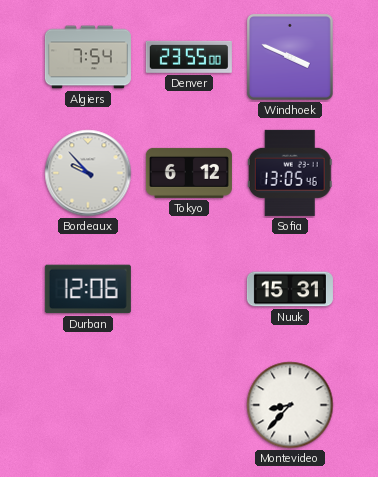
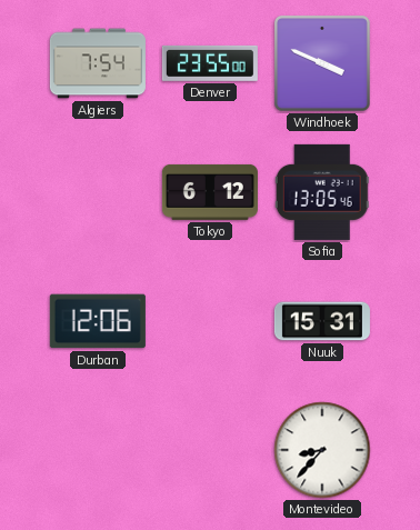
Bordeaux: 9:53 -> none
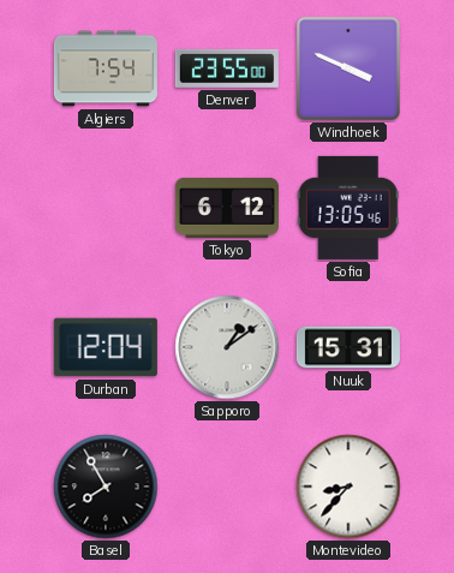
Durban: 12:06 -> 12:04
Sapporo: none -> 1:09
Basel: none -> 7:55
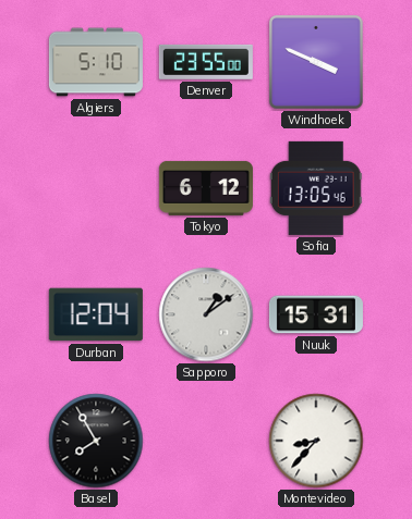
Algiers: 7:54 -> 5:10
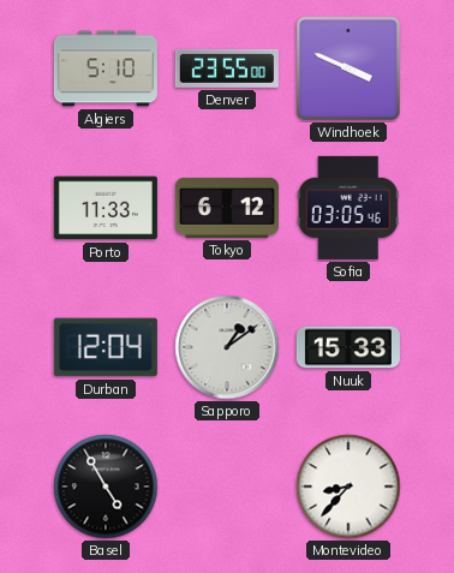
Porto: none -> 11:33
Sofia: 13:05 -> 03:05
Nuuk: 15:31 -> 15:33
Basel: 7:55 -> 4:55
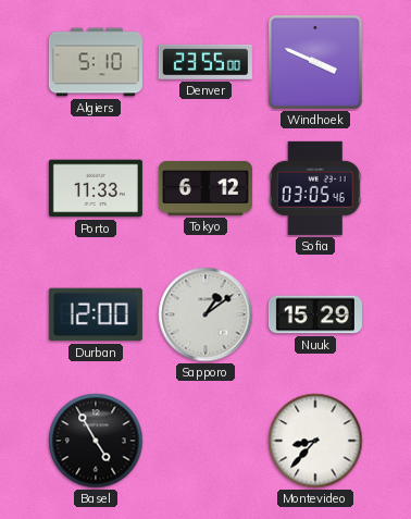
Durban: 12:04 -> 12:00
Nuuk: 15:33 -> 15:29
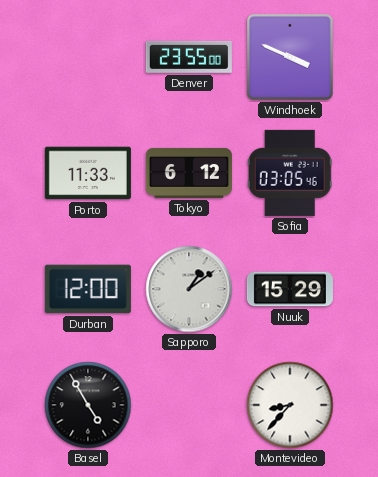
Algiers: 5:10 -> none
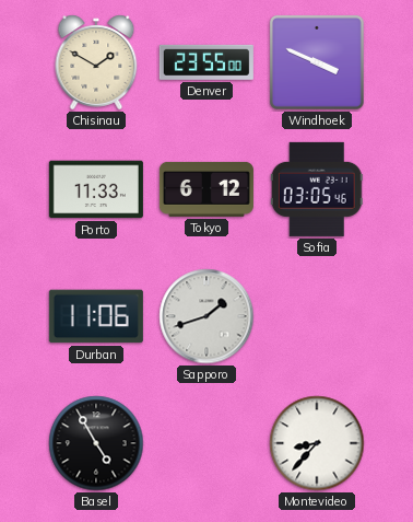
Chisinau: none -> 1:50
Durban: 12:00 -> 11:06
Sapporo: 1:09 -> 1:42
Nuuk: 15:29 -> none
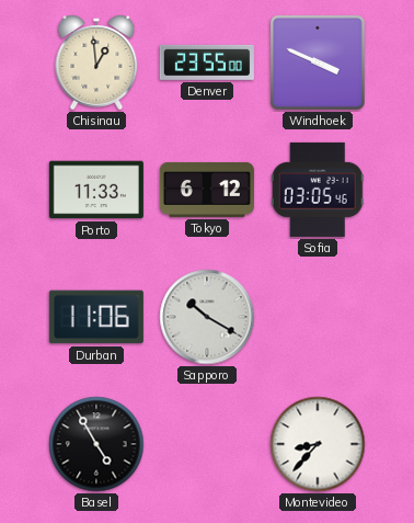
Chisinau: 1:50 -> 12:59
Sapporo: 1:42 -> 10:20
